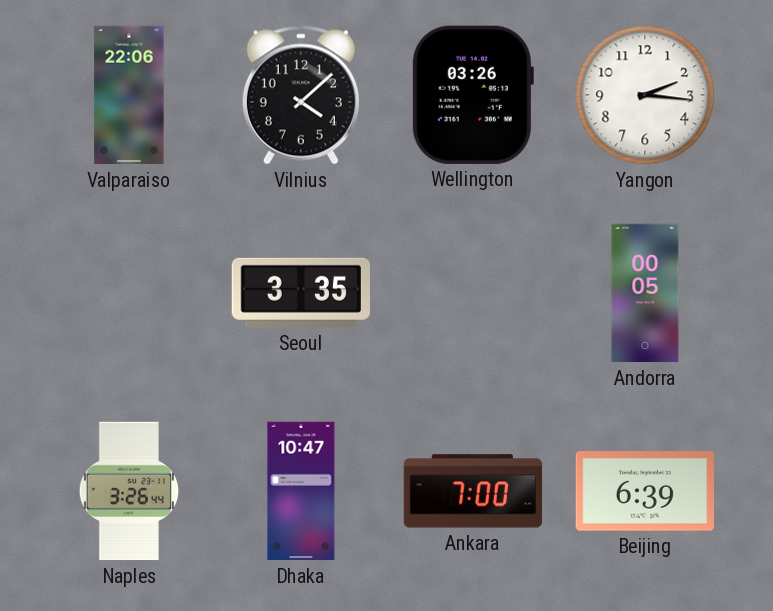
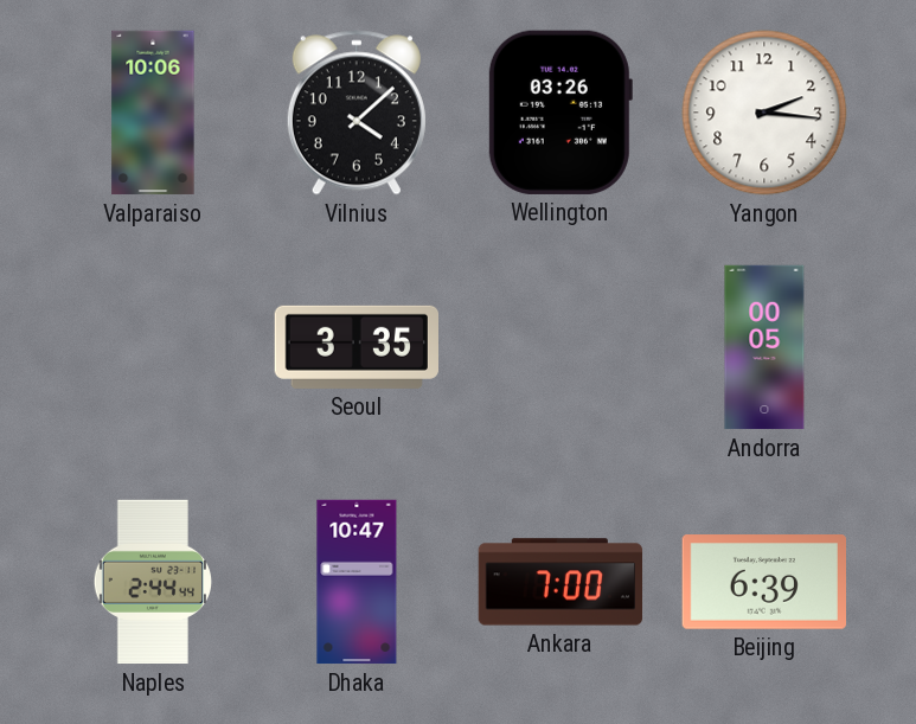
Valparaiso: 22:06 -> 10:06
Naples: 3:26 -> 2:44
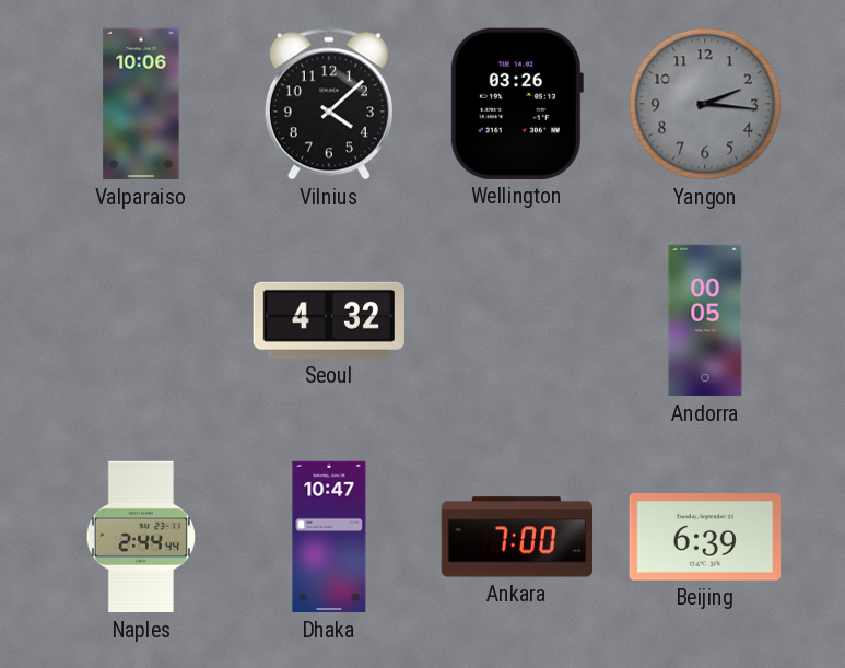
Yangon dial: white -> grey
Seoul: 3:35 -> 4:32
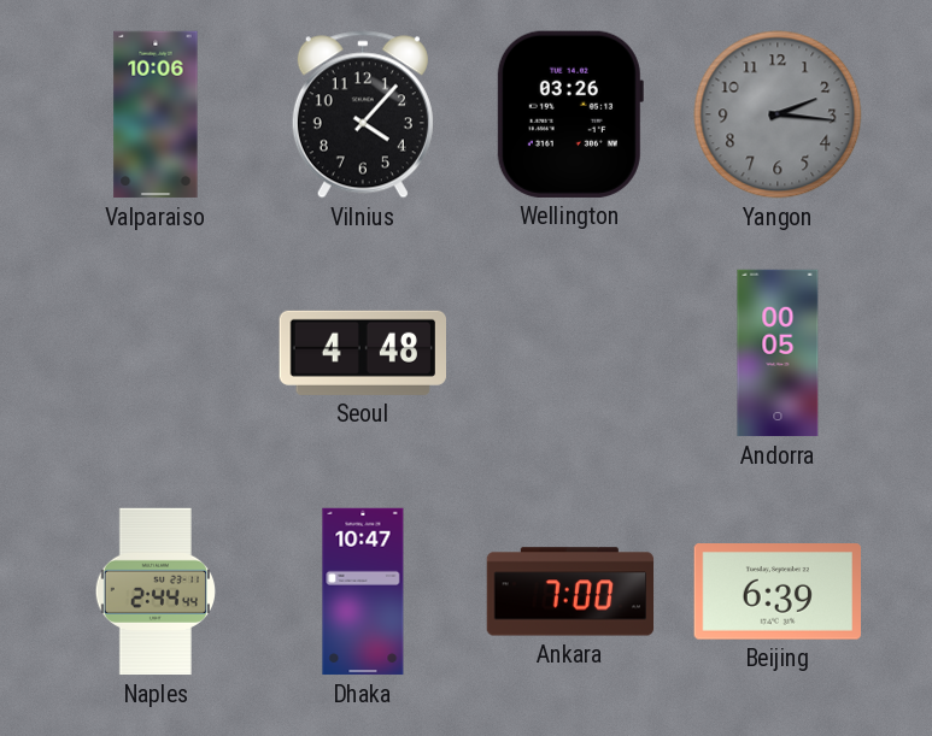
Vilnius: 4:08 -> 4:07
Seoul: 4:32 -> 4:48
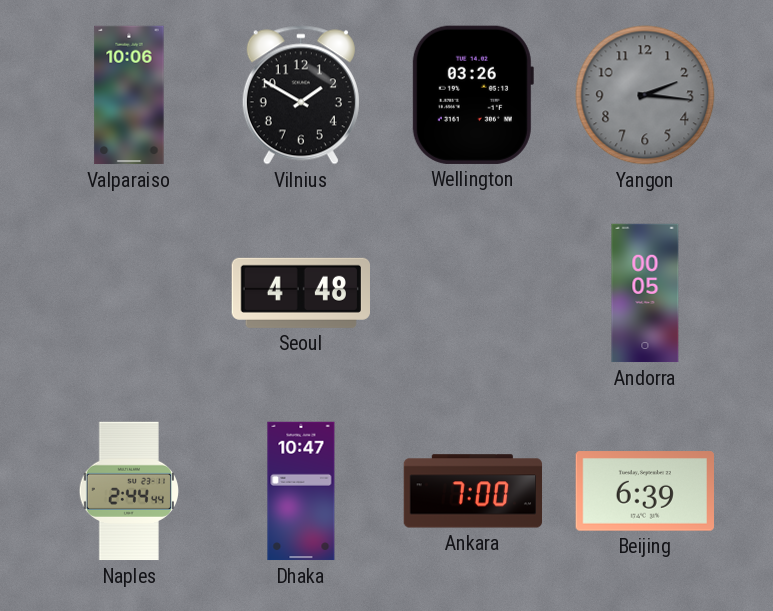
Vilnius: 4:07 -> 1:50
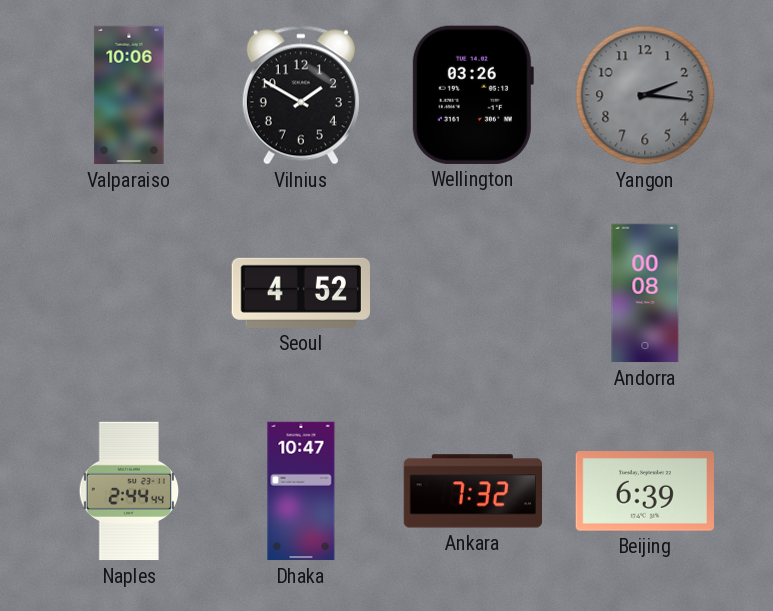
Seoul: 4:48 -> 4:52
Andorra: 00:05 -> 00:08
Ankara: 7:00 -> 7:32
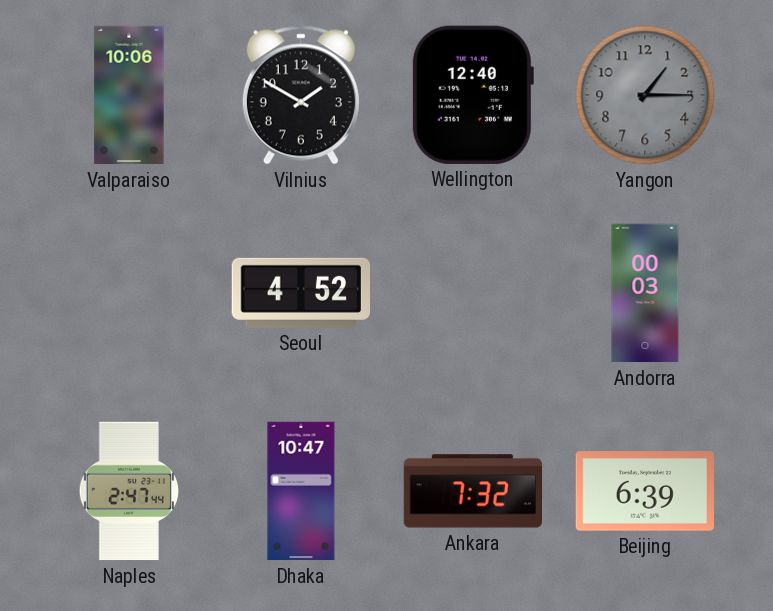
Wellington: 03:26 -> 12:40
Yangon: 2:16 -> 1:15
Andorra: 00:08 -> 00:03
Naples: 2:44 -> 2:47
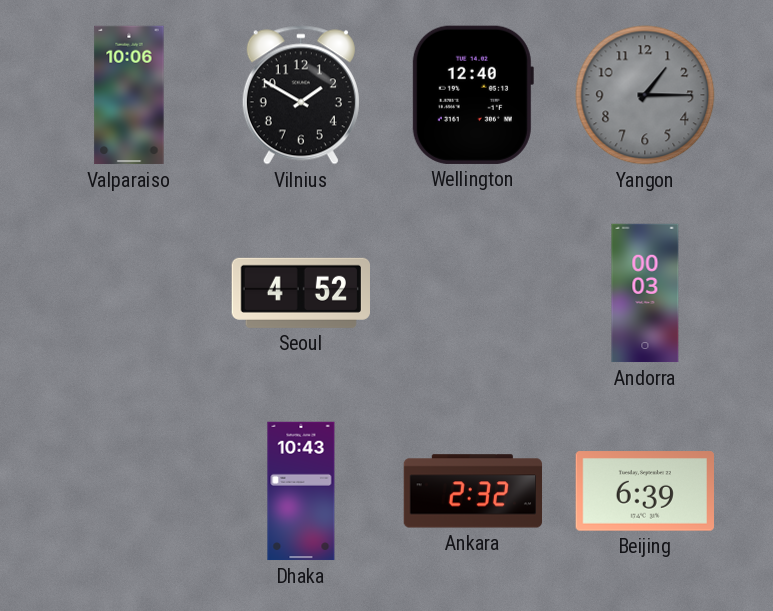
Naples: 2:47 -> none
Dhaka: 10:47 -> 10:43
Ankara: 7:32 -> 2:32
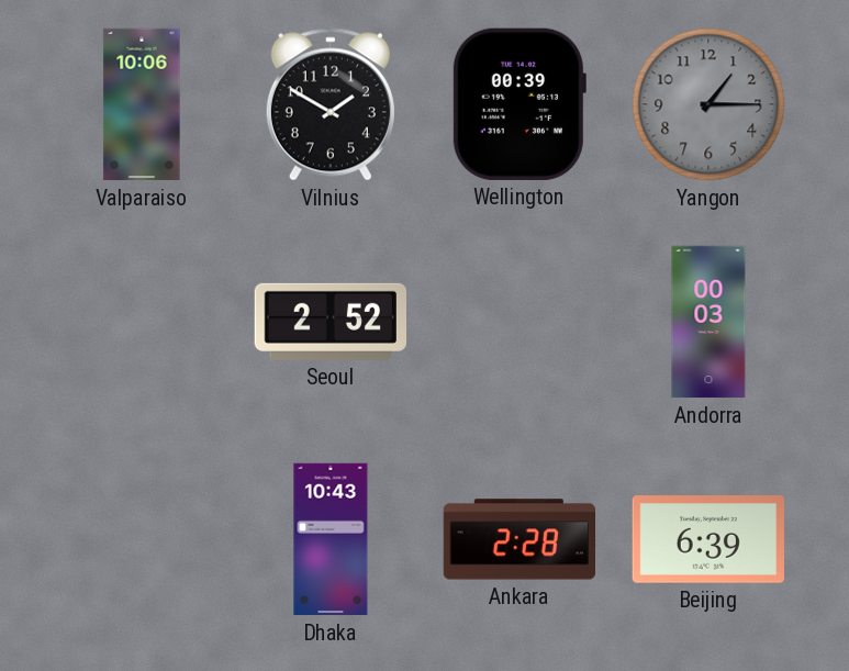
Wellington: 12:40 -> 00:39
Seoul: 4:52 -> 2:52
Ankara: 2:32 -> 2:28
